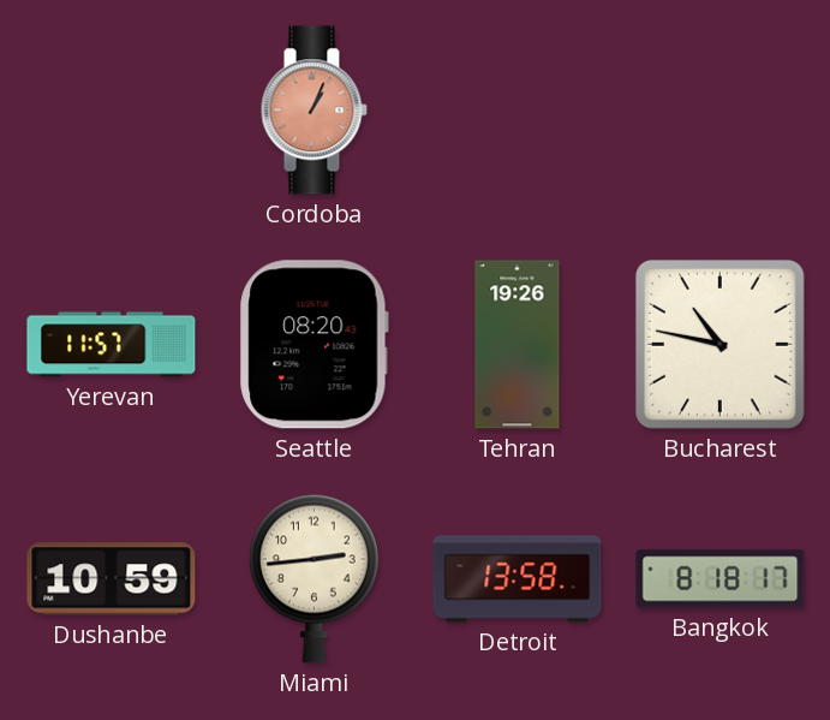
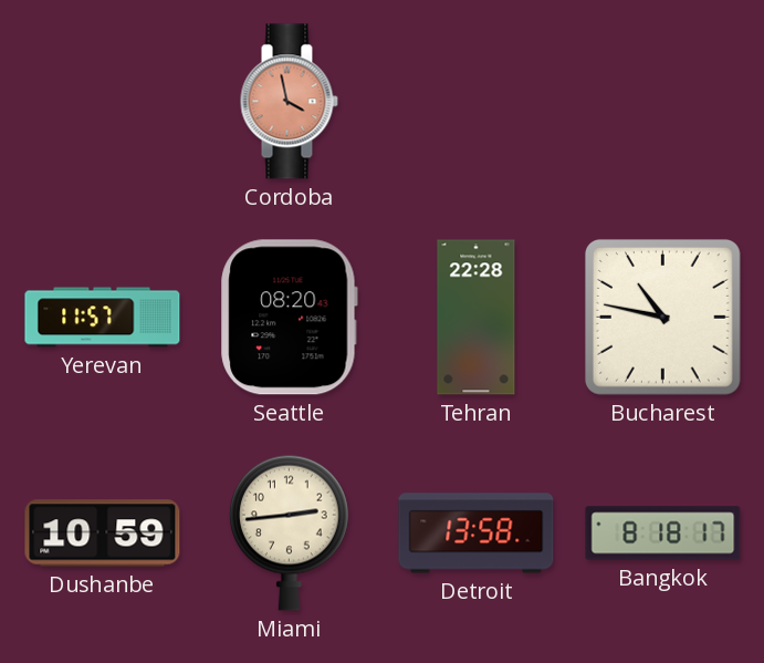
Cordoba: 1:04 -> 3:58
Tehran: 19:26 -> 22:28
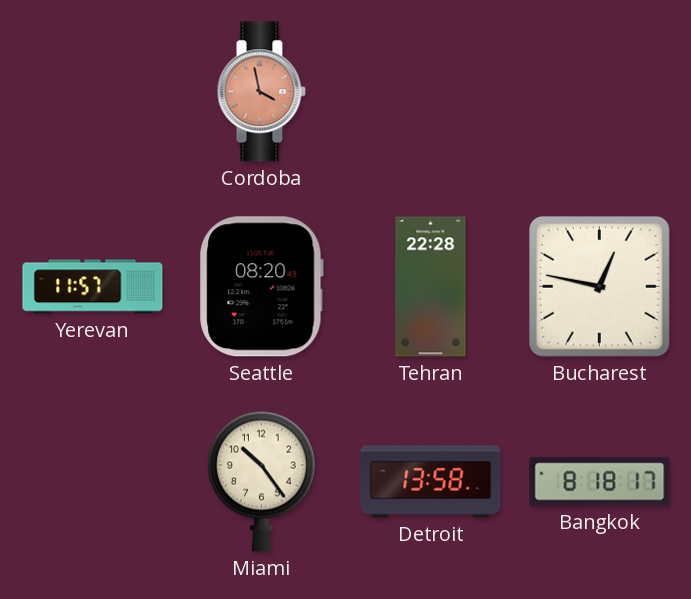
Bucharest: 10:47 -> 12:47
Dushanbe: 10:59 -> none
Miami: 2:44 -> 10:24
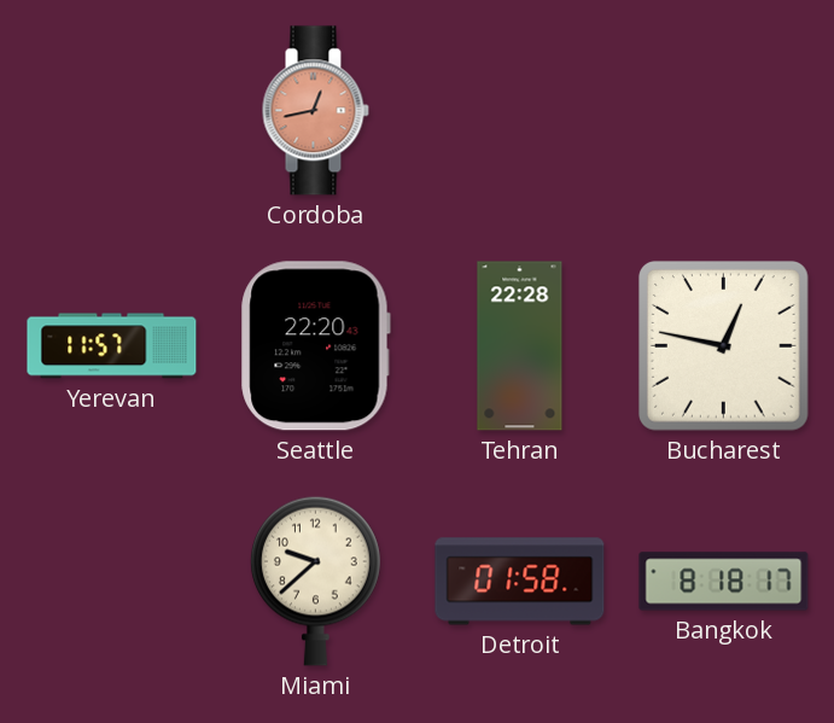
Cordoba: 3:58 -> 12:43
Seattle: 08:20 -> 22:20
Miami: 10:24 -> 9:38
Detroit: 13:58 -> 01:58
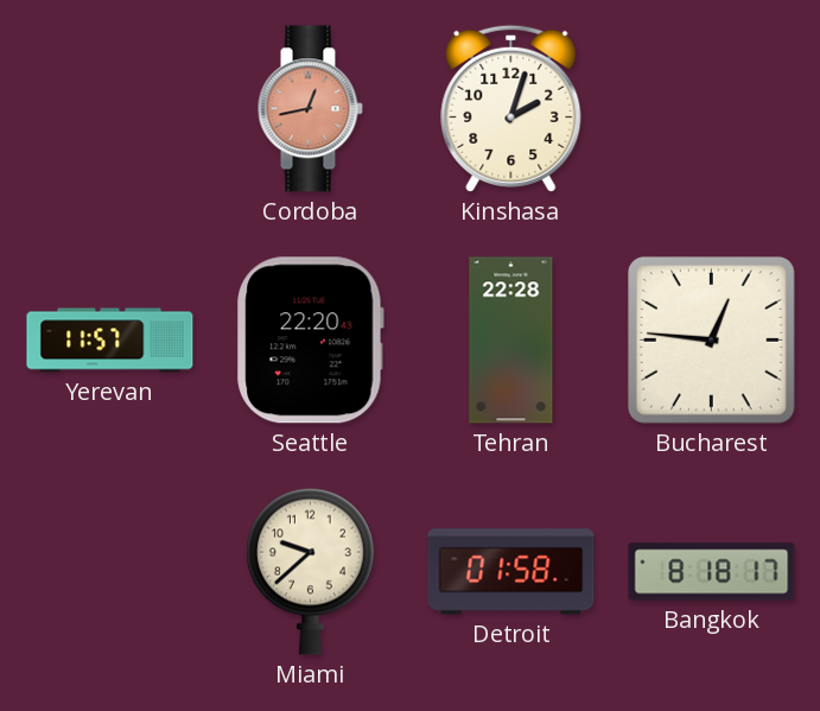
Kinshasa: none -> 2:03
Bucharest: 12:47 -> 12:46
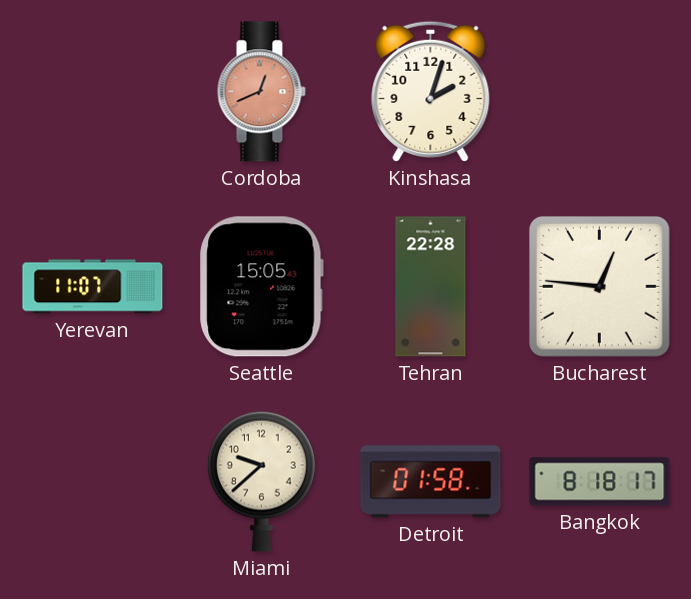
Cordoba: 12:43 -> 12:41
Yerevan: 11:57 -> 11:07
Seattle: 22:20 -> 15:05
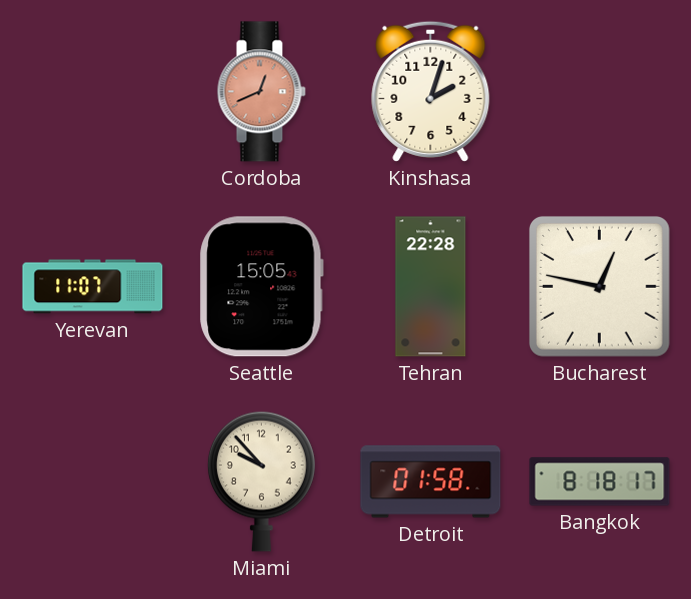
Bucharest: 12:46 -> 12:47
Miami: 9:38 -> 9:53
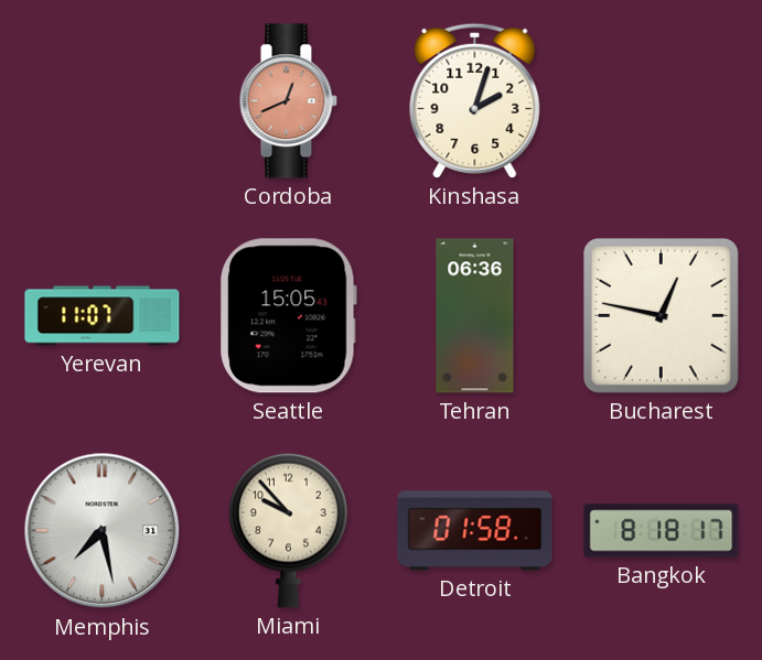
Tehran: 22:28 -> 06:36
Memphis: none -> 7:28
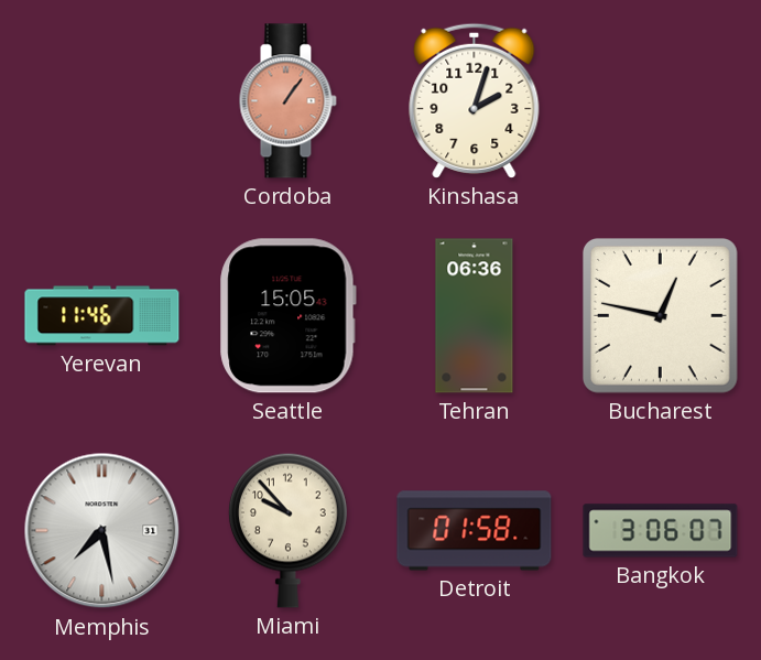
Cordoba: 12:41 -> 1:06
Yerevan: 11:07 -> 11:46
Bangkok: 8:18 -> 3:06
